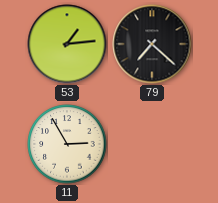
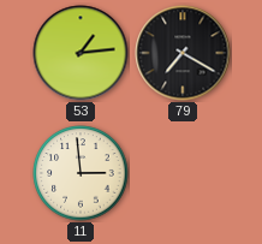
79: 7:22 -> 7:20
11: 2:55 -> 2:59
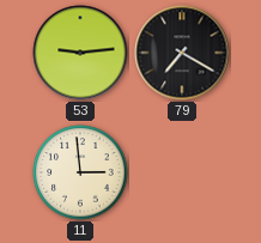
53: 1:14 -> 9:14
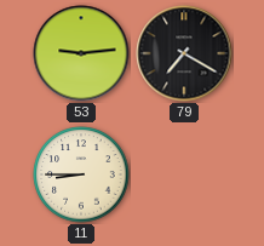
11: 2:59 -> 8:45
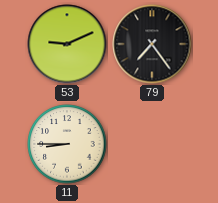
53: 9:14 -> 9:11
79: 7:20 -> 7:24
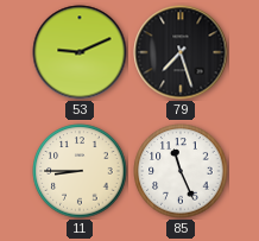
79: 7:24 -> 7:27
85: none -> 11:26
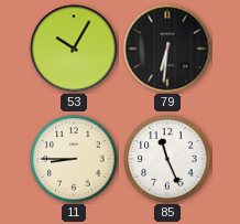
53: 9:11 -> 10:05
79: 7:27 -> 6:31
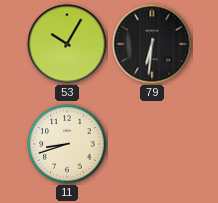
11: 8:45 -> 8:42
85: 11:26 -> none
